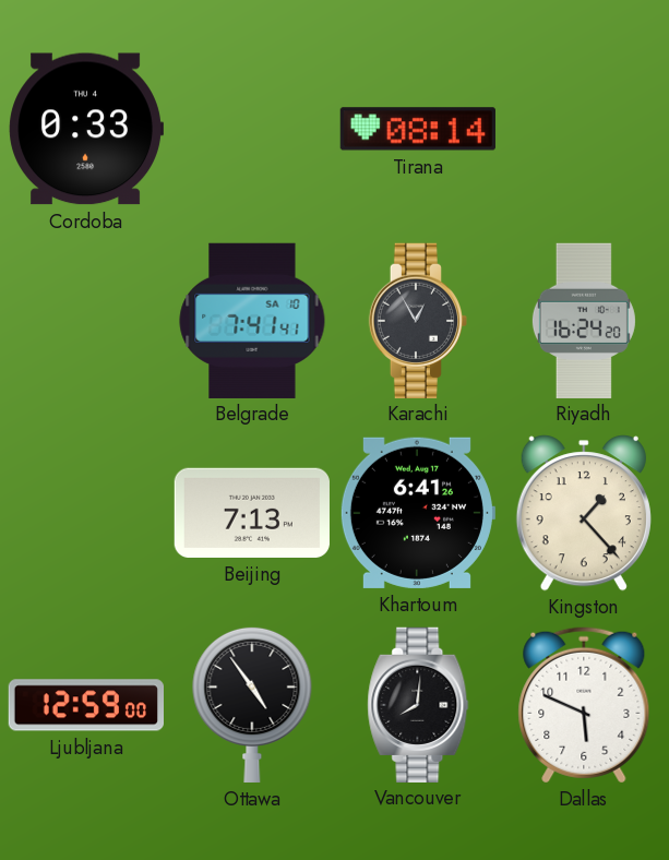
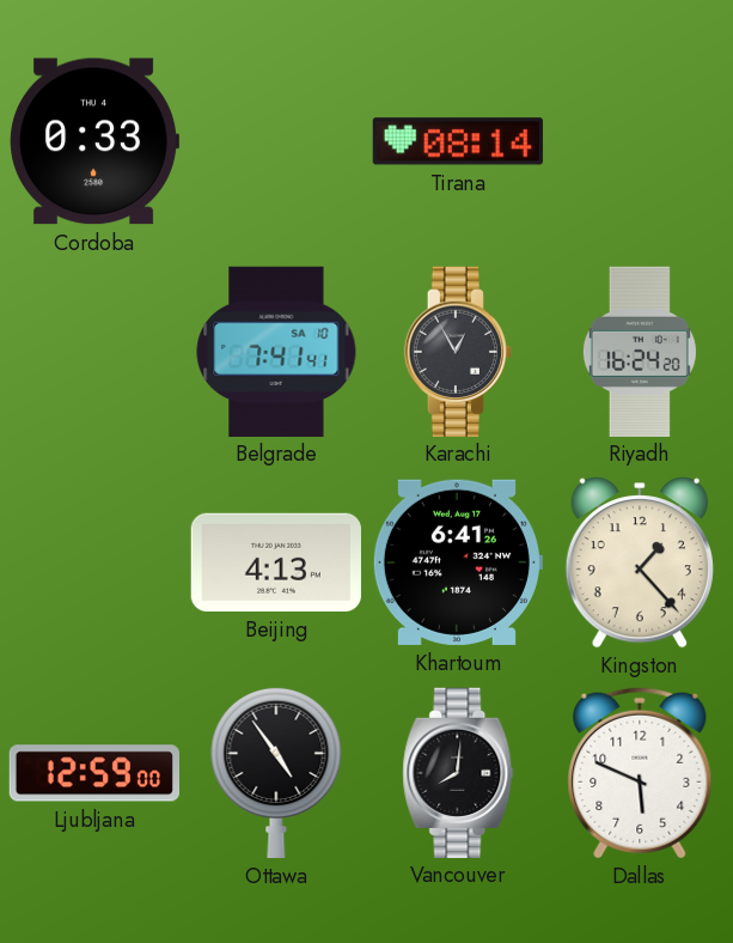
Beijing: 7:13 -> 4:13
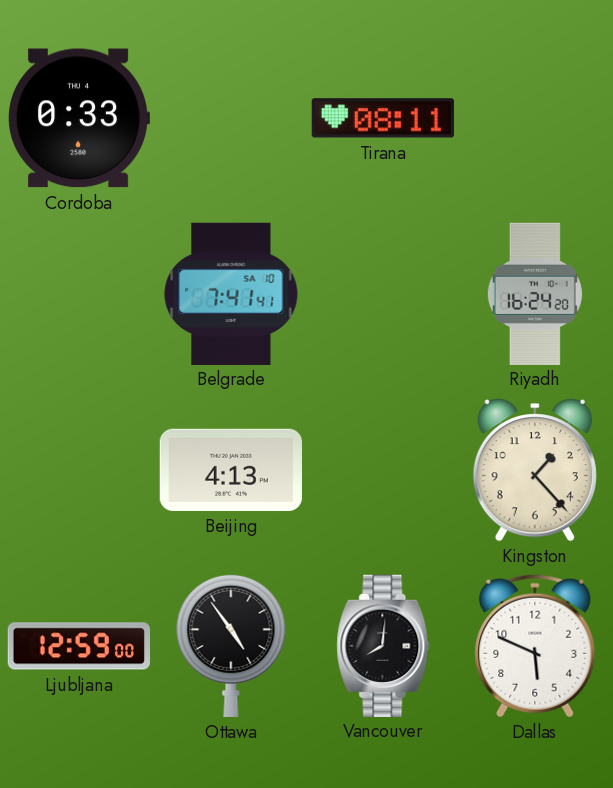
Tirana: 08:14 -> 08:11
Karachi: 12:55 -> none
Khartoum: 6:41 -> none
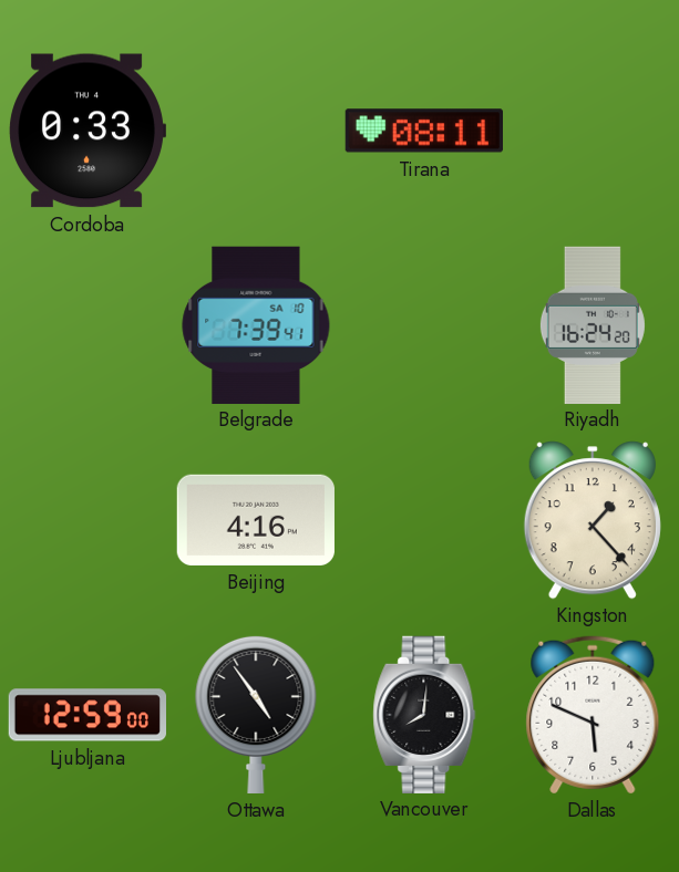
Belgrade: 7:41 -> 7:39
Beijing: 4:13 -> 4:16
